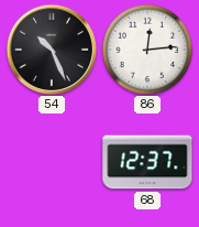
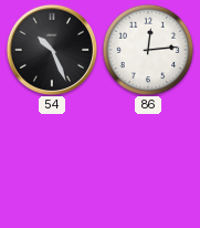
68: 12:37 -> none
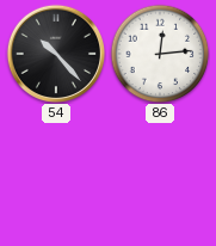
54: 10:26 -> 10:23
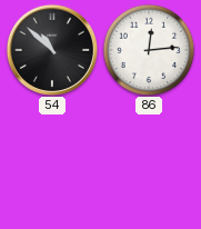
54: 10:23 -> 10:52
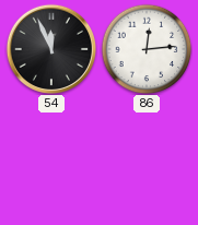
54: 10:52 -> 11:56
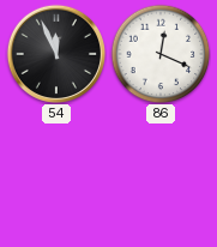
86: 12:14 -> 12:19
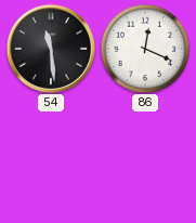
54: 11:56 -> 11:29
